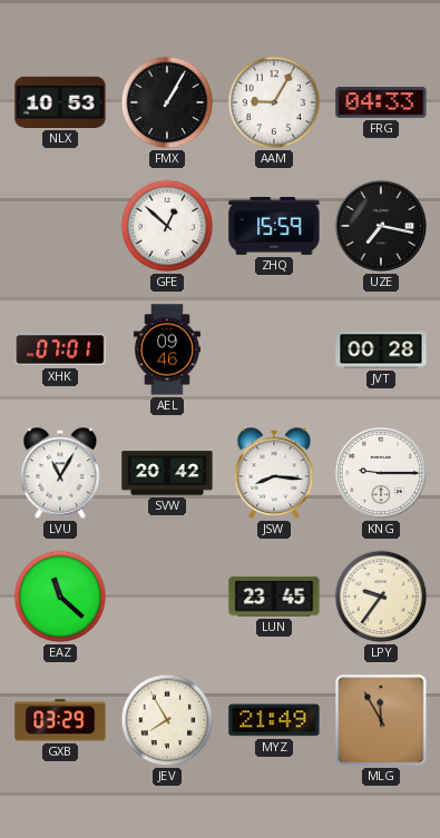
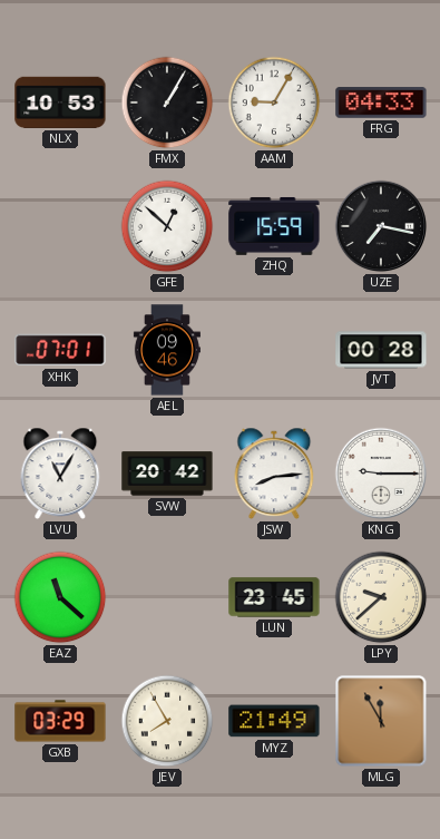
JSW: 8:16 -> 8:14
LPY: 9:36 -> 9:38
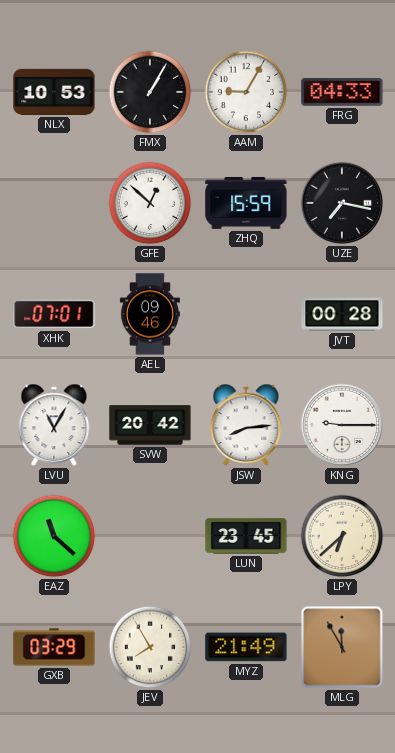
LPY: 9:38 -> 6:38
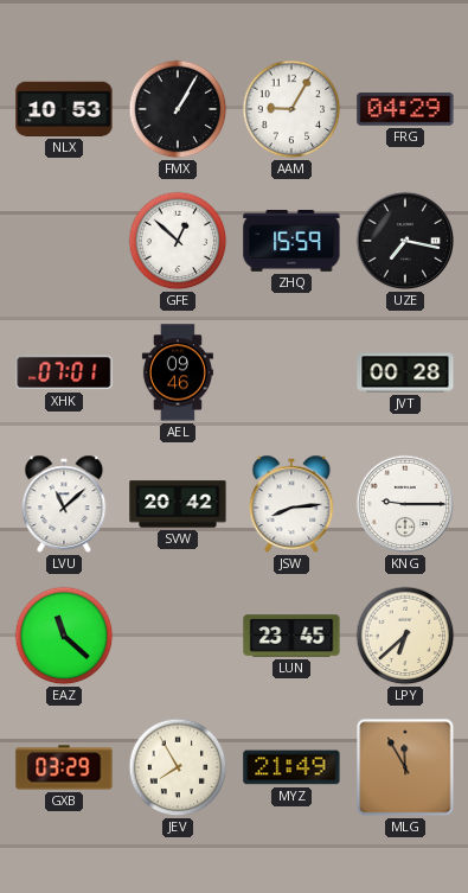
FRG: 04:33 -> 04:29
LVU: 11:05 -> 11:08
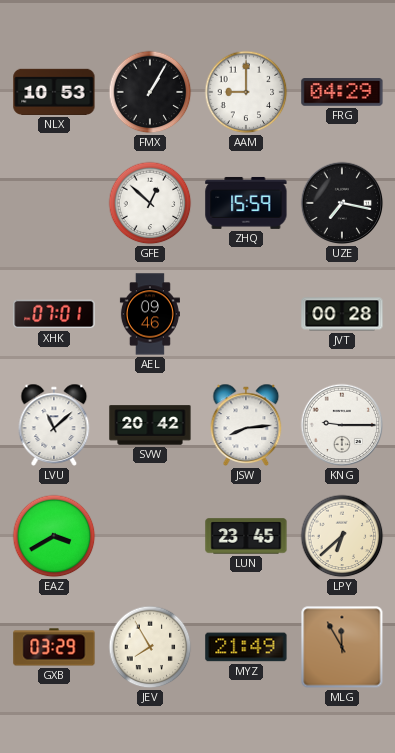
AAM: 9:05 -> 9:00
EAZ: 11:22 -> 3:40
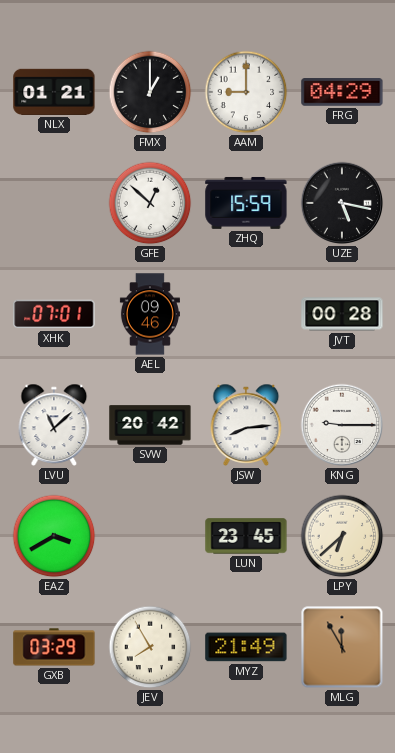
NLX: 10:53 -> 01:21
FMX: 1:05 -> 1:00
UZE: 7:17 -> 5:17
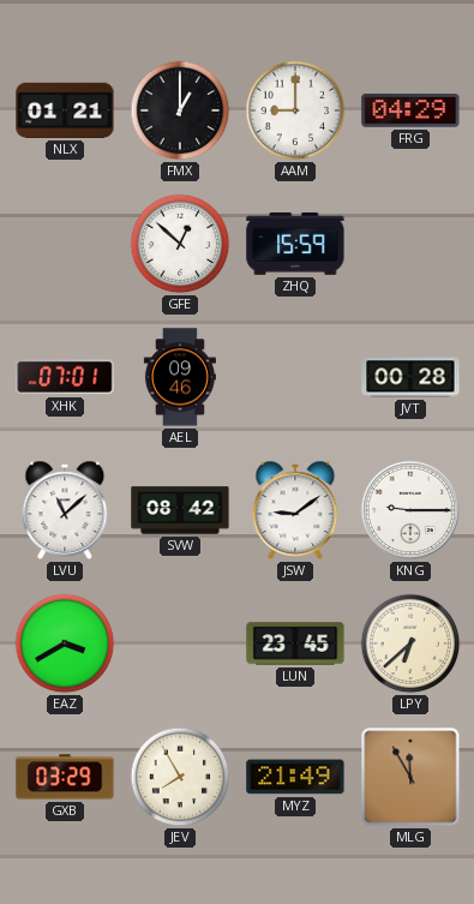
UZE: 5:17 -> none
SVW: 20:42 -> 08:42
JSW: 8:14 -> 9:09
